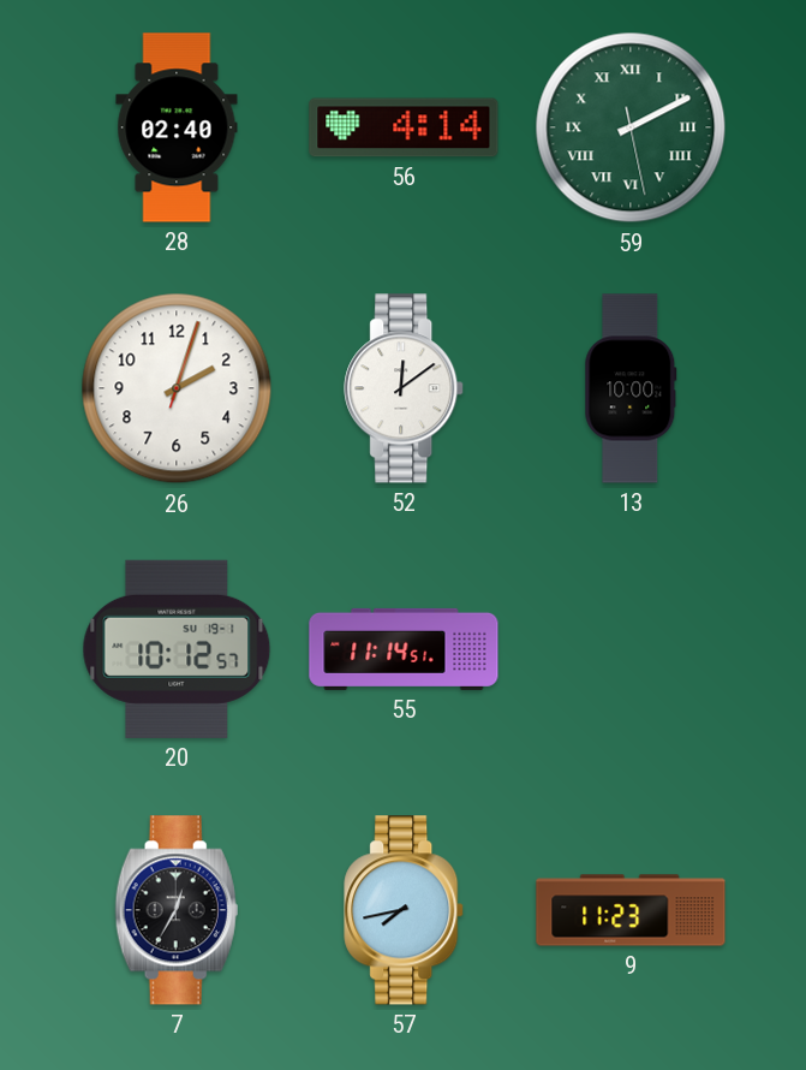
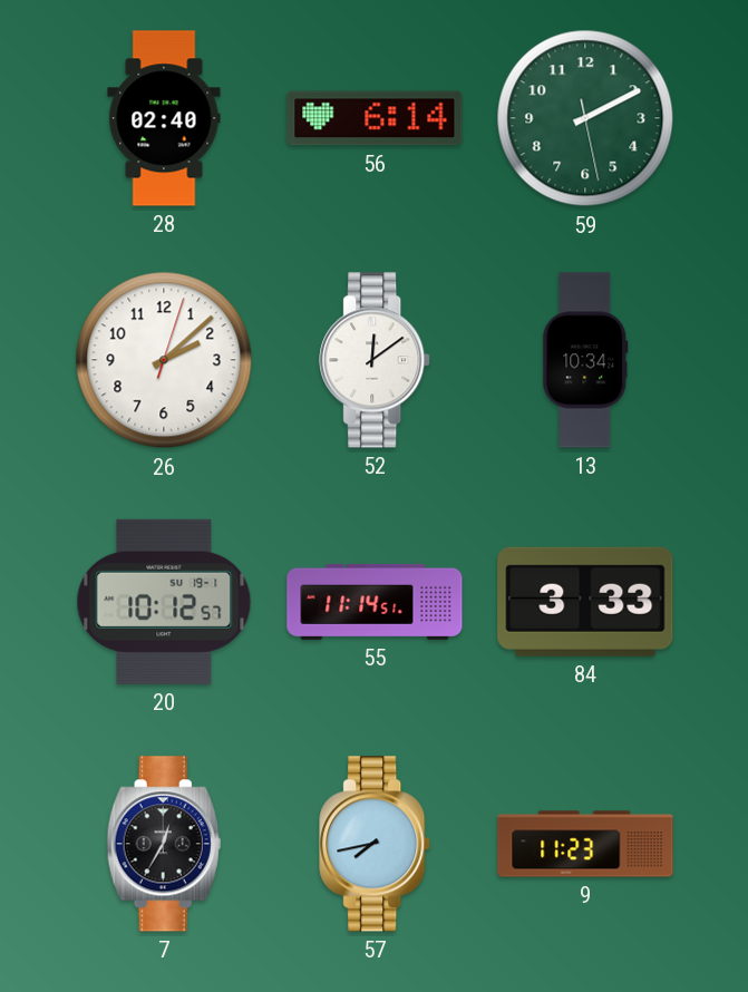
56: 4:14 -> 6:14
59 numerals: Roman -> Arabic
26: 2:03 -> 2:08
13: 10:00 -> 10:34
84: none -> 3:33
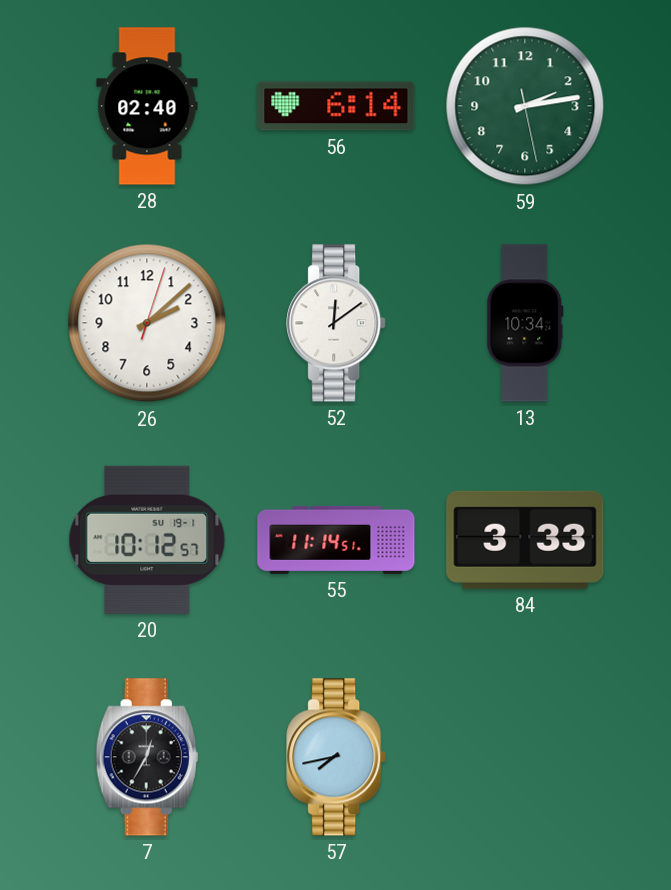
59: 2:10 -> 2:13
9: 11:23 -> none
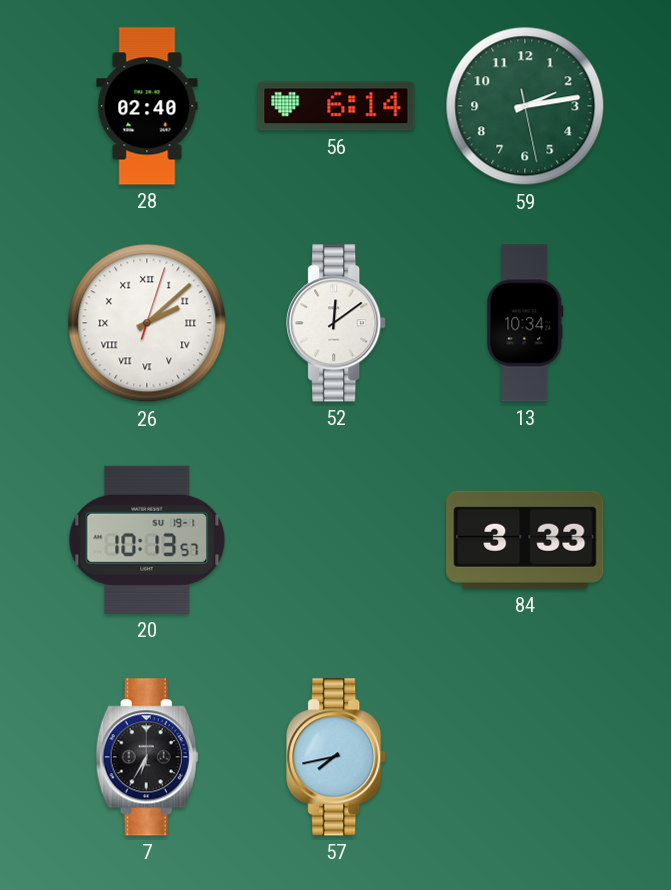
26 numerals: Arabic -> Roman
20: 10:12 -> 10:13
55: 11:14 -> none
7: 12:35 -> 6:35
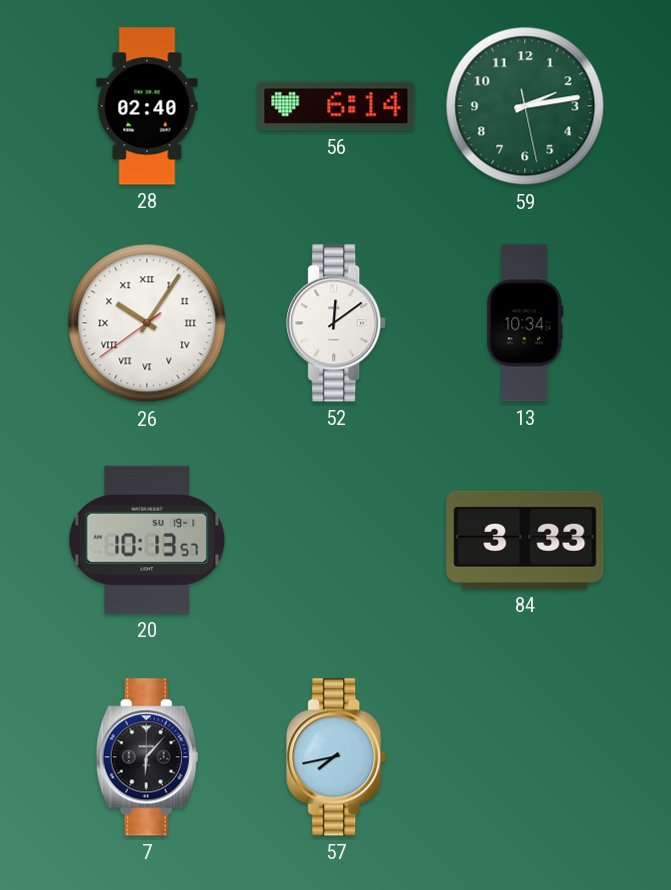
26: 2:08 -> 10:05
7: 6:35 -> 6:07
